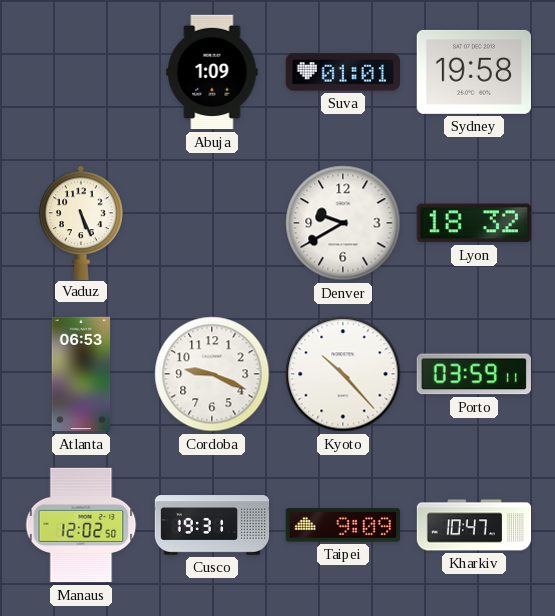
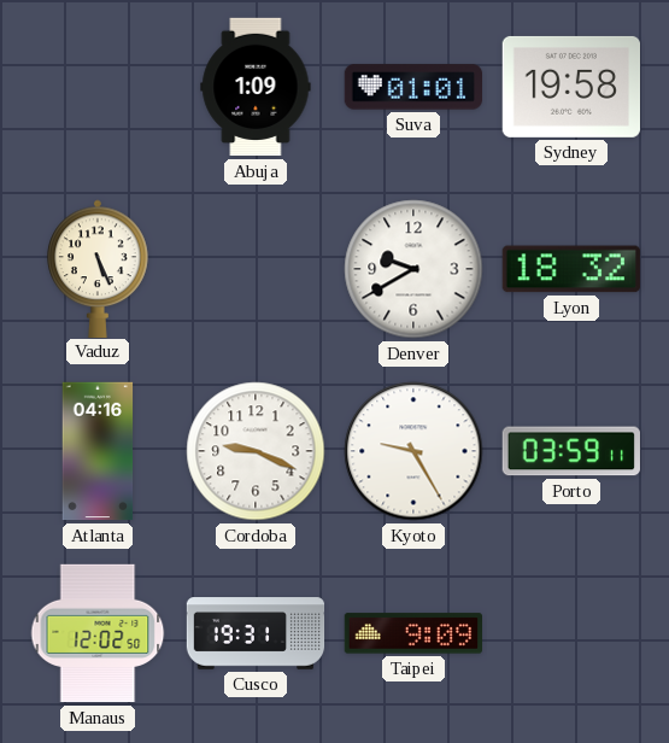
Atlanta: 06:53 -> 04:16
Kyoto: 10:23 -> 9:25
Kharkiv: 10:47 -> none
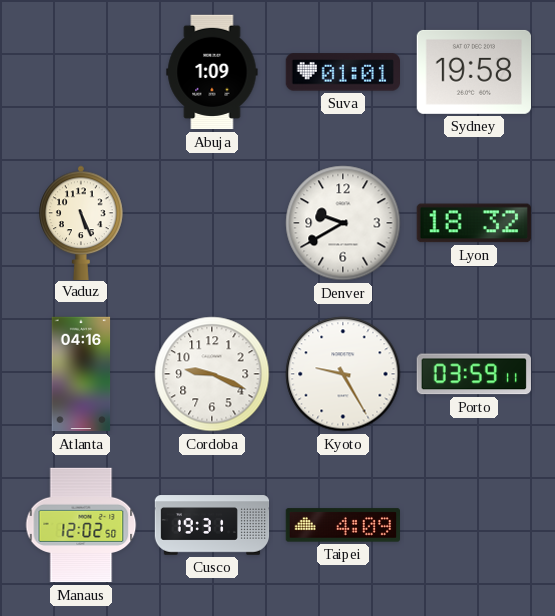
Taipei: 9:09 -> 4:09
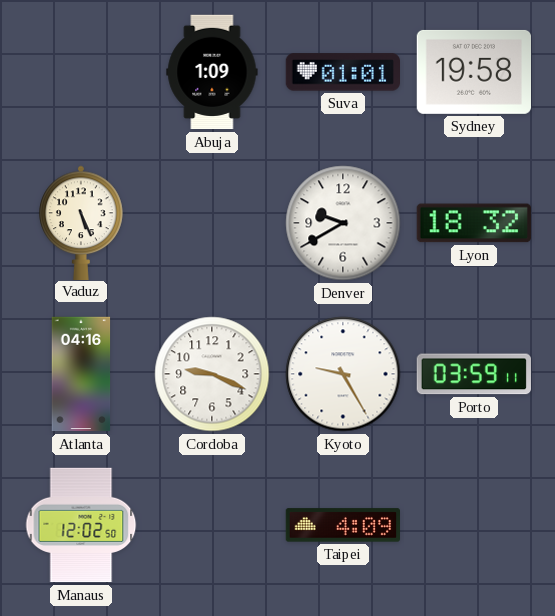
Cusco: 19:31 -> none
